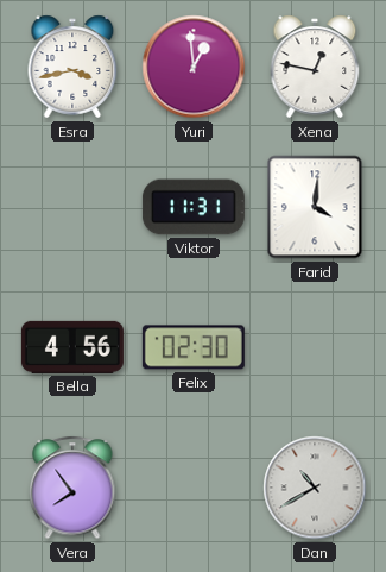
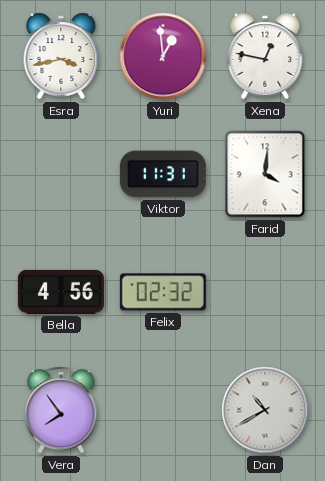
Felix: 02:30 -> 02:32
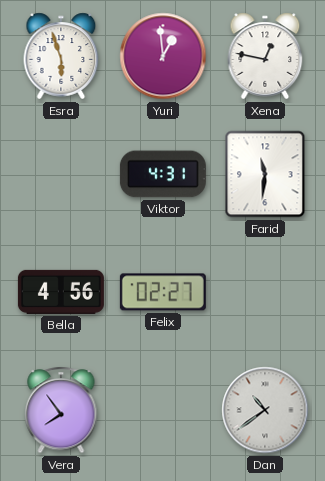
Esra: 3:43 -> 5:57
Viktor: 11:31 -> 4:31
Farid: 4:01 -> 11:31
Felix: 02:32 -> 02:27
Dan: 10:40 -> 10:39
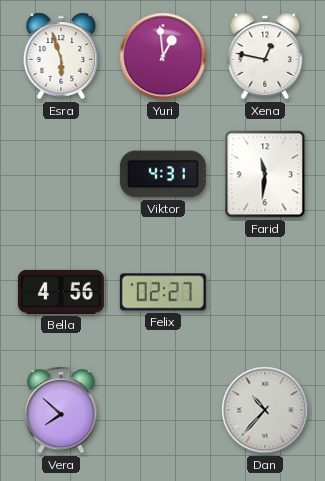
Vera: 7:54 -> 7:52
Dan: 10:39 -> 10:37
